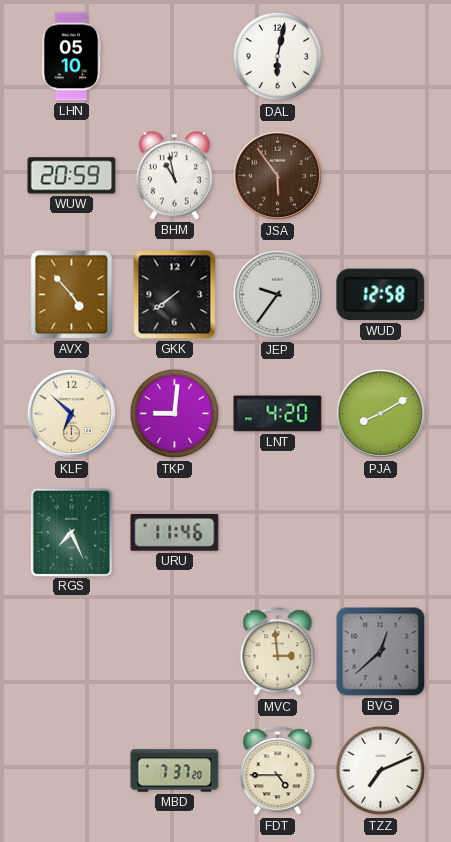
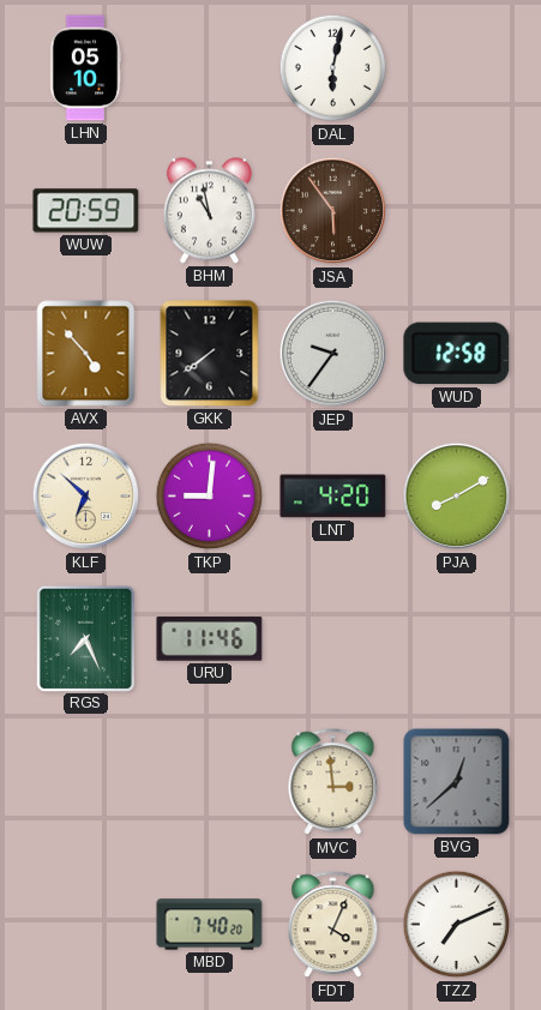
MBD: 7:37 -> 7:40
FDT: 4:45 -> 4:04
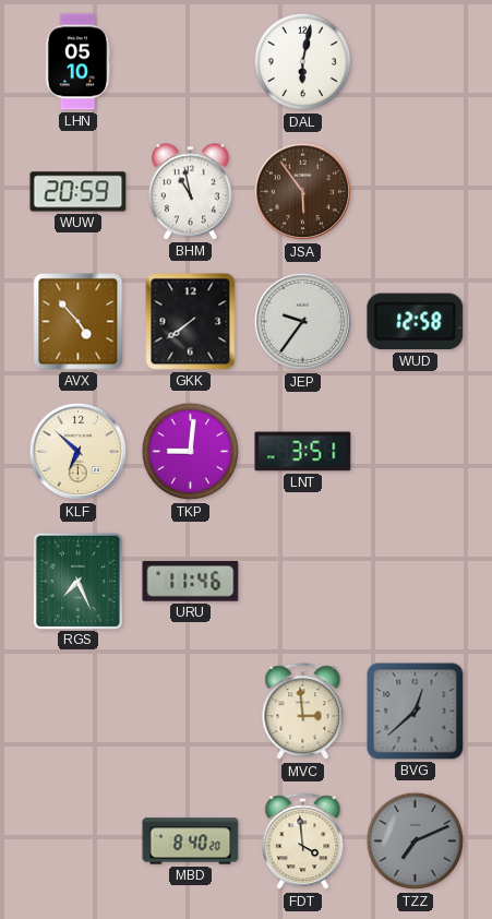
LNT: 4:20 -> 3:51
PJA: 8:10 -> none
MBD: 7:40 -> 8:40
FDT: 4:04 -> 3:59
TZZ dial: white -> grey
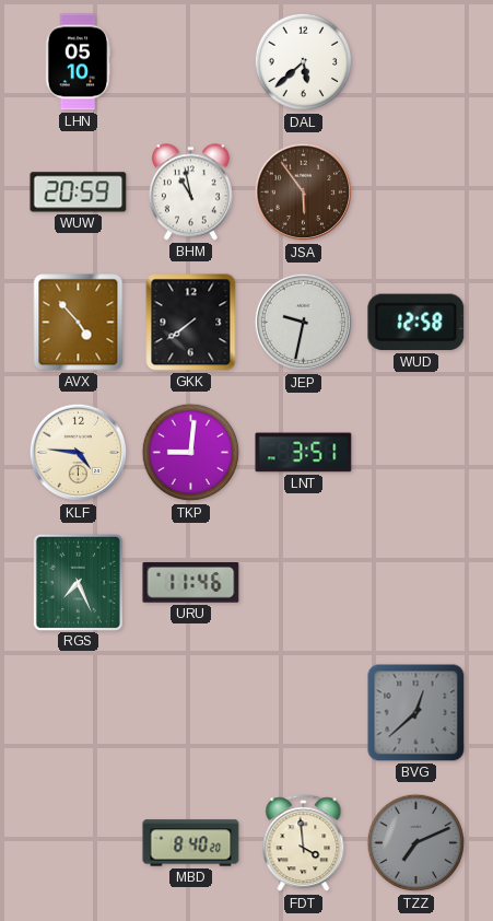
DAL: 6:02 -> 5:38
JEP: 9:36 -> 9:32
KLF: 6:52 -> 4:46
MVC: 2:59 -> none
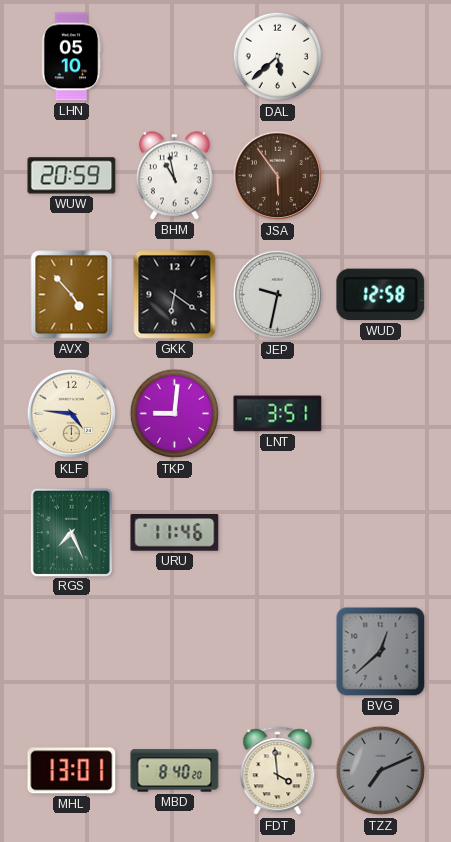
GKK: 7:39 -> 6:21
MHL: none -> 13:01
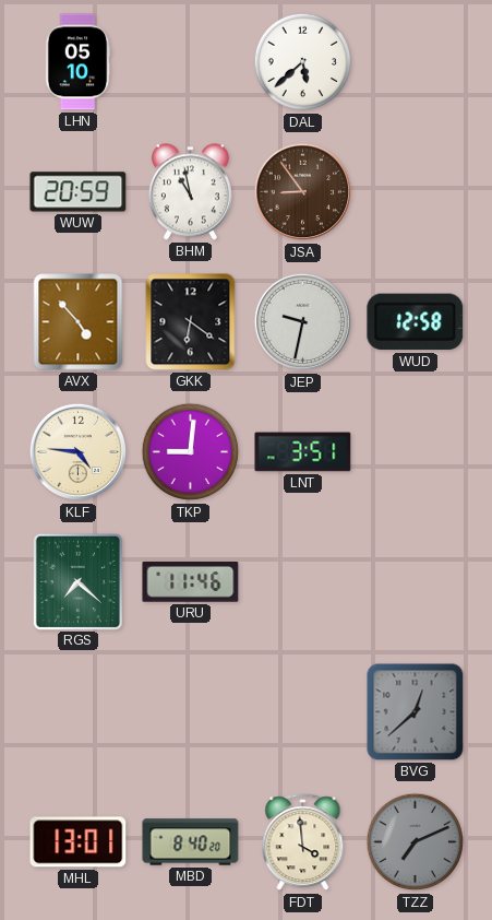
JSA: 5:54 -> 8:54
RGS: 7:26 -> 7:22
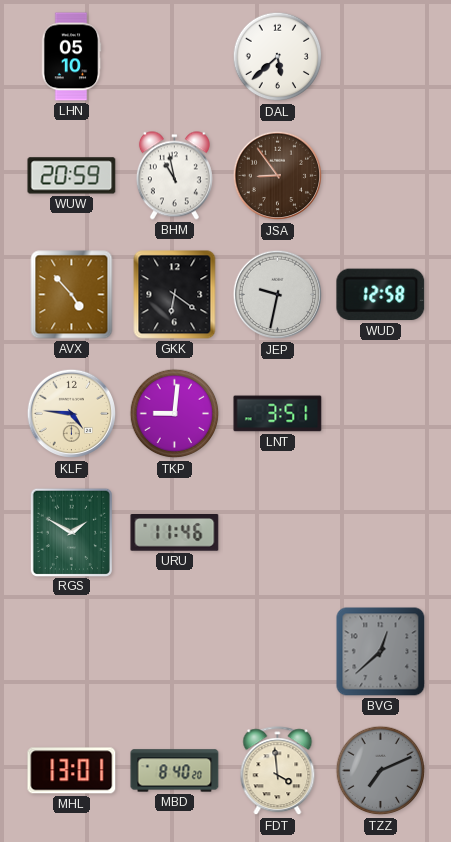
RGS: 7:22 -> 1:50
